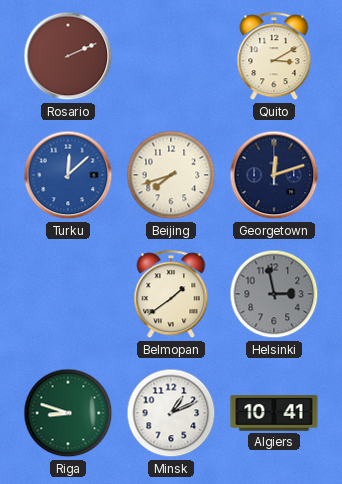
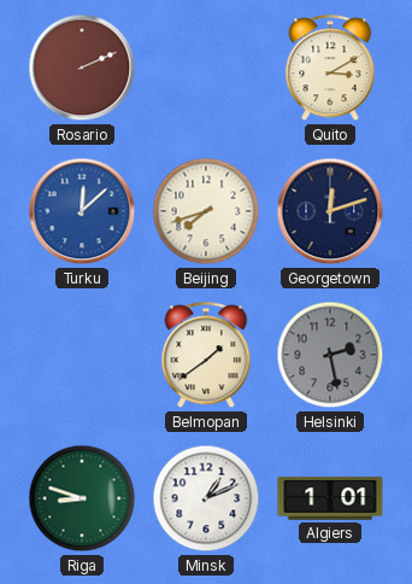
Helsinki: 2:58 -> 2:28
Algiers: 10:41 -> 1:01
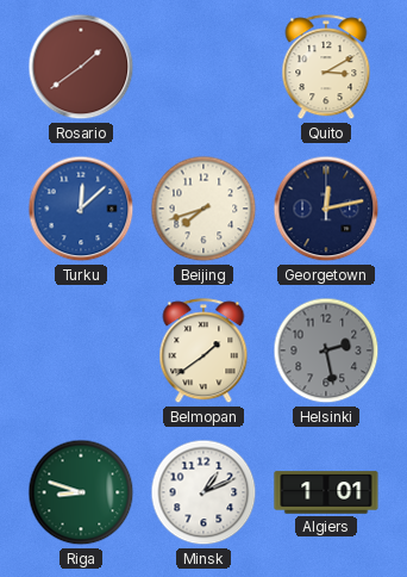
Rosario: 2:11 -> 1:39
Georgetown: 12:12 -> 12:13
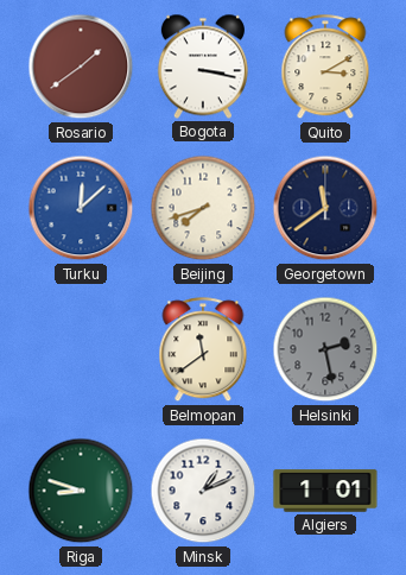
Bogota: none -> 3:17
Georgetown: 12:13 -> 11:39
Belmopan: 1:39 -> 11:39
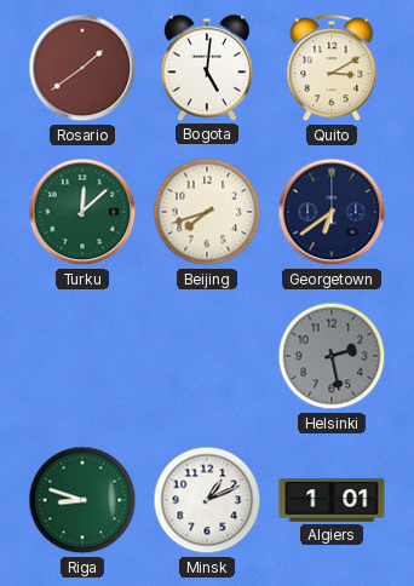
Bogota: 3:17 -> 5:01
Turku dial: blue -> green
Georgetown: 11:39 -> 6:39
Belmopan: 11:39 -> none
